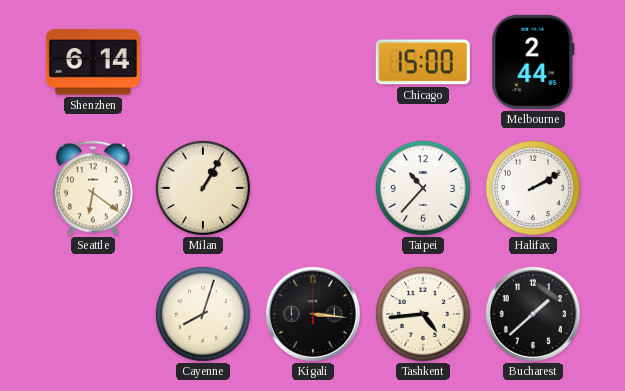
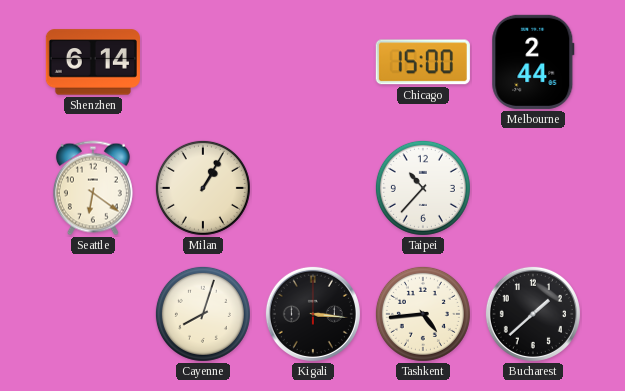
Halifax: 2:10 -> none
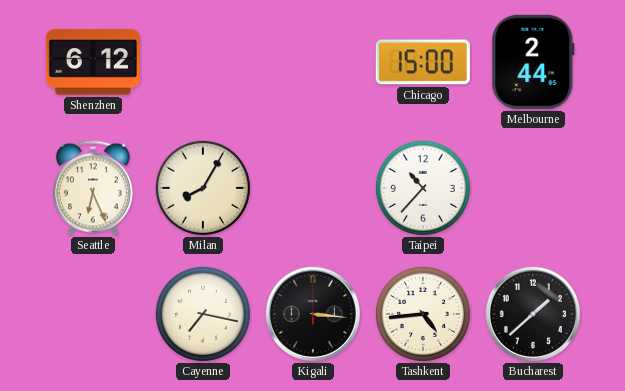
Shenzhen: 6:14 -> 6:12
Seattle: 6:21 -> 6:26
Milan: 1:05 -> 8:05
Cayenne: 8:03 -> 7:17
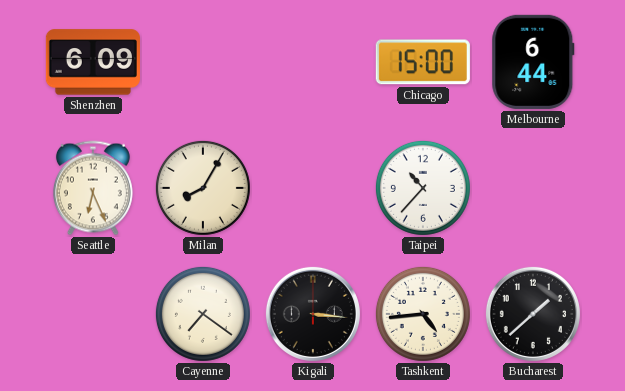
Shenzhen: 6:12 -> 6:09
Melbourne: 2:44 -> 6:44
Cayenne: 7:17 -> 7:21
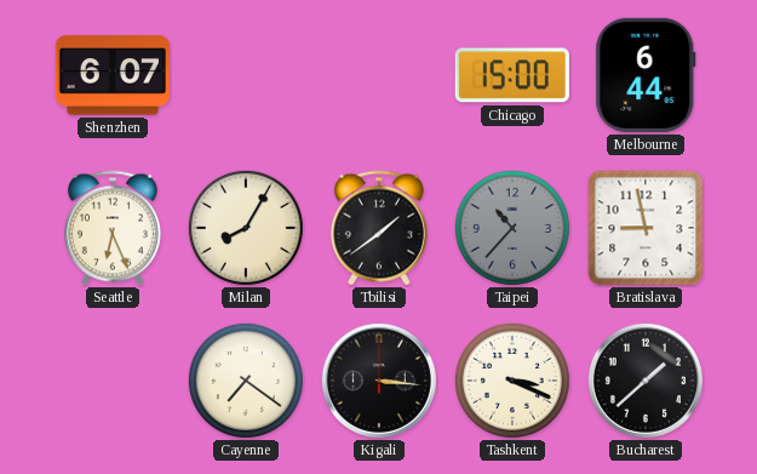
Shenzhen: 6:09 -> 6:07
Tbilisi: none -> 1:39
Taipei dial: white -> grey
Bratislava: none -> 8:58
Tashkent: 4:44 -> 3:19
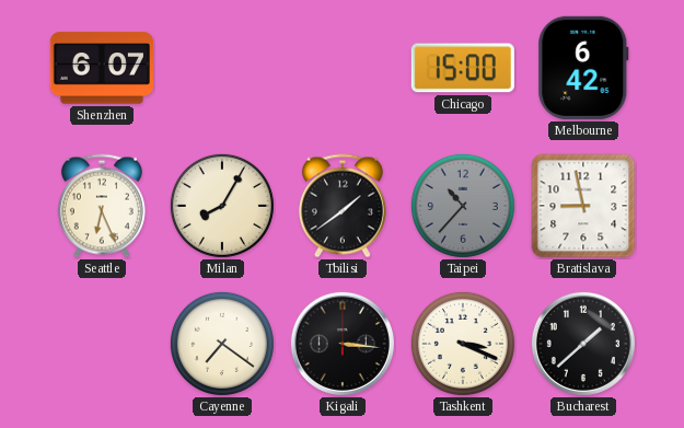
Melbourne: 6:44 -> 6:42
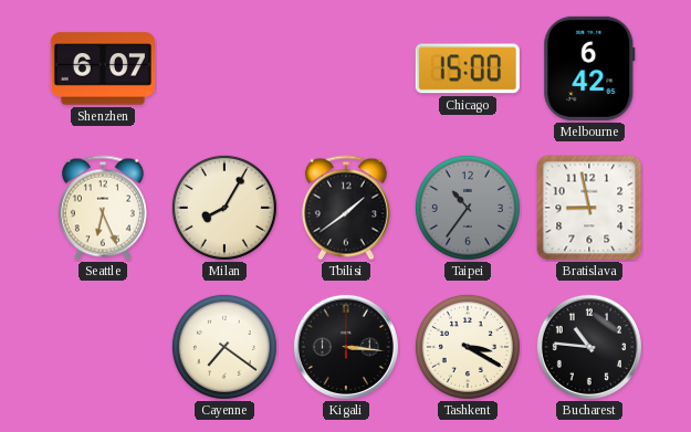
Taipei: 10:37 -> 10:36
Tashkent: 3:19 -> 3:20
Bucharest: 1:38 -> 10:46
